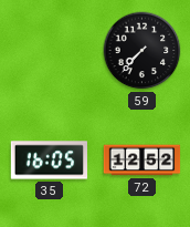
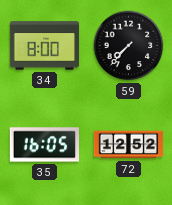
34: none -> 8:00
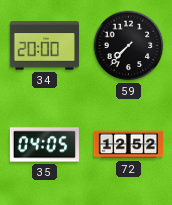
34: 8:00 -> 20:00
35: 16:05 -> 04:05
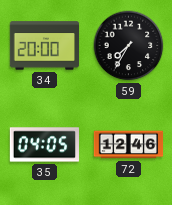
59: 7:37 -> 7:35
72: 12:52 -> 12:46
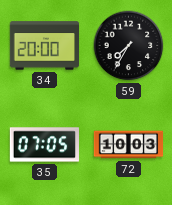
35: 04:05 -> 07:05
72: 12:46 -> 10:03
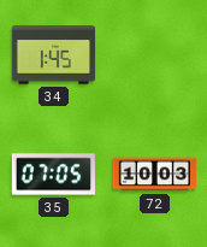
34: 20:00 -> 1:45
59: 7:35 -> none
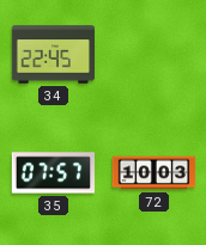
34: 1:45 -> 22:45
35: 07:05 -> 07:57
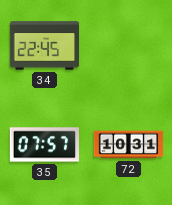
72: 10:03 -> 10:31
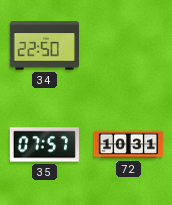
34: 22:45 -> 22:50
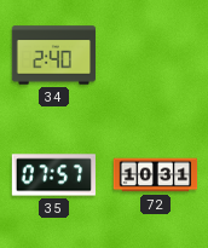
34: 22:50 -> 2:40
